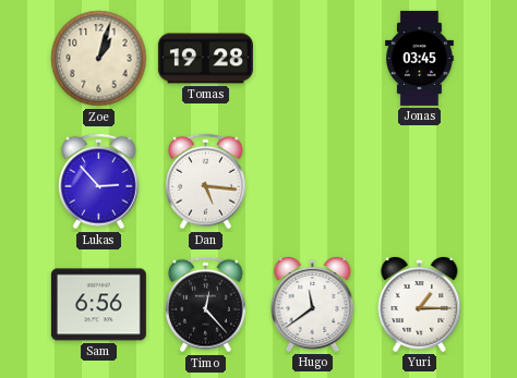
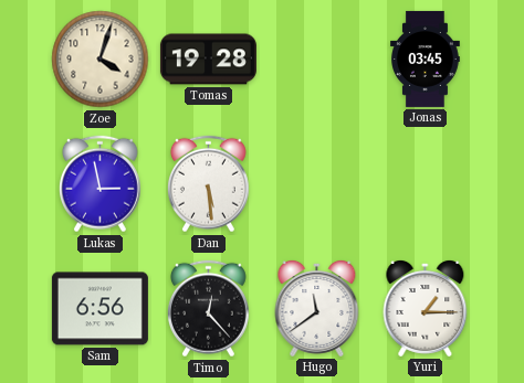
Zoe: 1:03 -> 4:03
Lukas: 2:53 -> 2:58
Dan: 5:16 -> 5:29
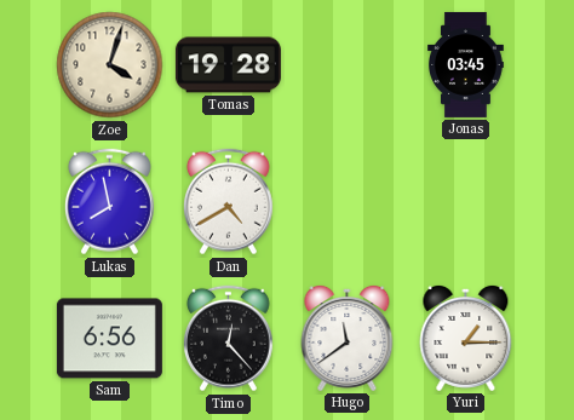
Lukas: 2:58 -> 7:58
Dan: 5:29 -> 4:40
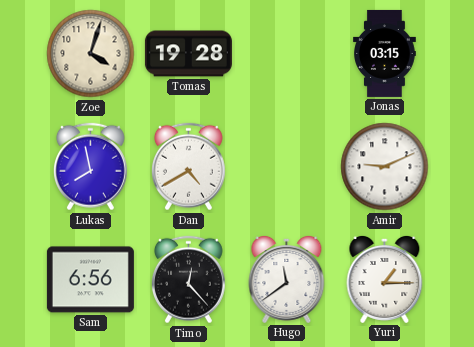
Jonas: 03:45 -> 03:15
Amir: none -> 9:11
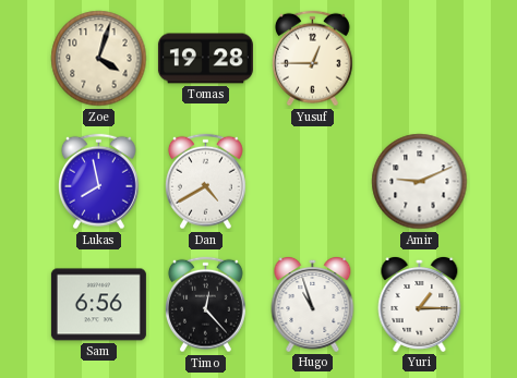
Yusuf: none -> 12:45
Jonas: 03:15 -> none
Hugo: 11:39 -> 10:57
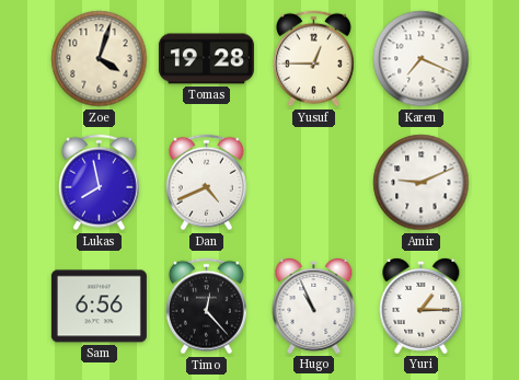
Karen: none -> 7:19
Dan: 4:40 -> 4:41
Hugo: 10:57 -> 10:56
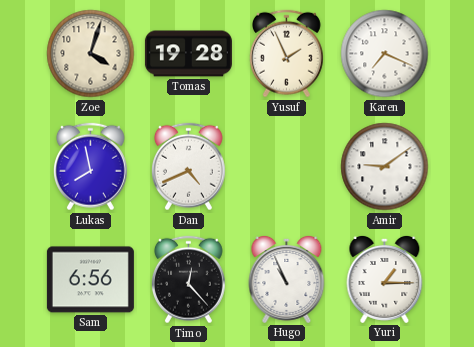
Yusuf: 12:45 -> 1:56
Amir: 9:11 -> 9:09
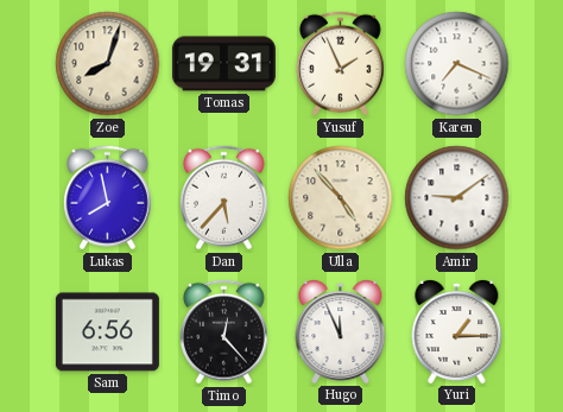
Zoe: 4:03 -> 8:03
Tomas: 19:28 -> 19:31
Dan: 4:41 -> 5:37
Ulla: none -> 4:53
Hugo: 10:56 -> 11:56
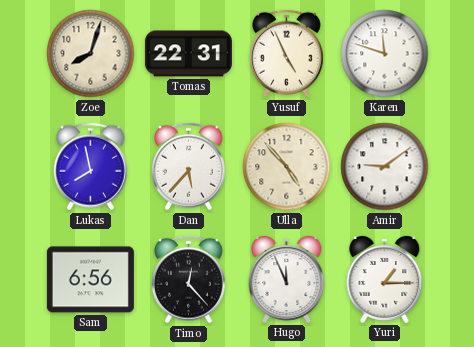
Tomas: 19:31 -> 22:31
Yusuf: 1:56 -> 4:56
Karen: 7:19 -> 11:48
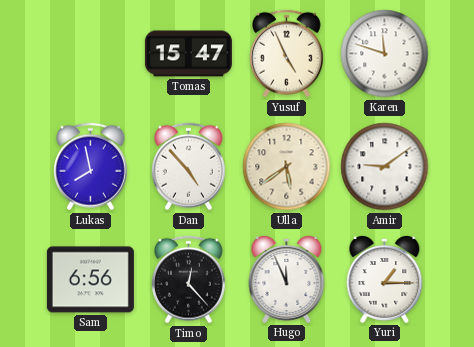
Zoe: 8:03 -> none
Tomas: 22:31 -> 15:47
Dan: 5:37 -> 4:53
Ulla: 4:53 -> 5:39
